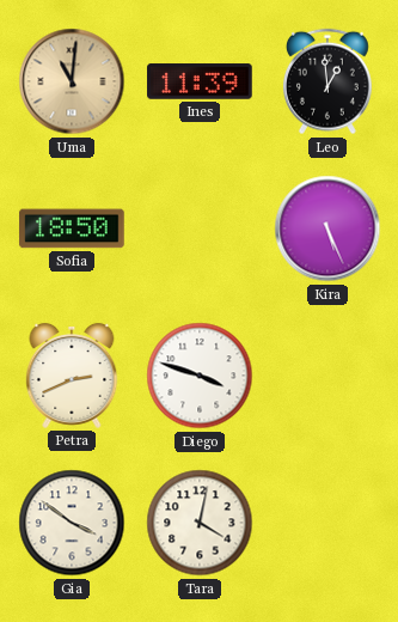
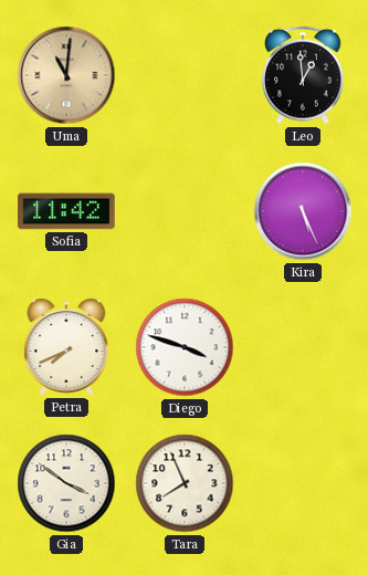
Ines: 11:39 -> none
Sofia: 18:50 -> 11:42
Petra: 2:41 -> 7:41
Tara: 4:02 -> 7:56
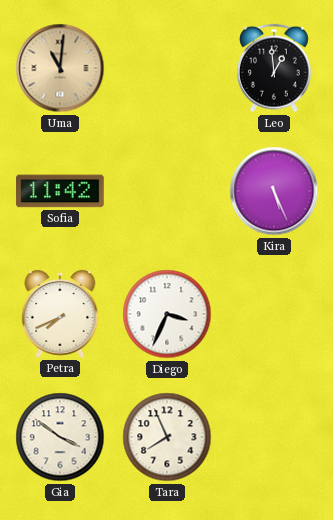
Diego: 3:48 -> 3:34
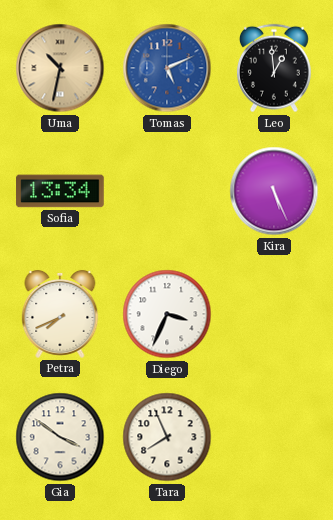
Uma: 11:01 -> 10:32
Tomas: none -> 5:11
Sofia: 11:42 -> 13:34
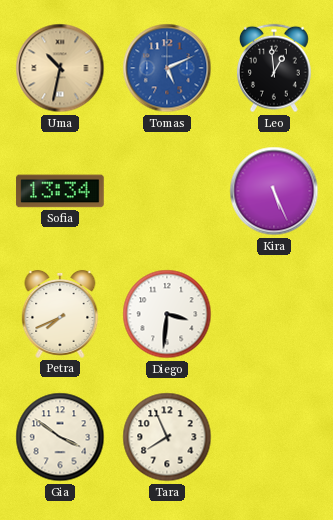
Diego: 3:34 -> 3:31
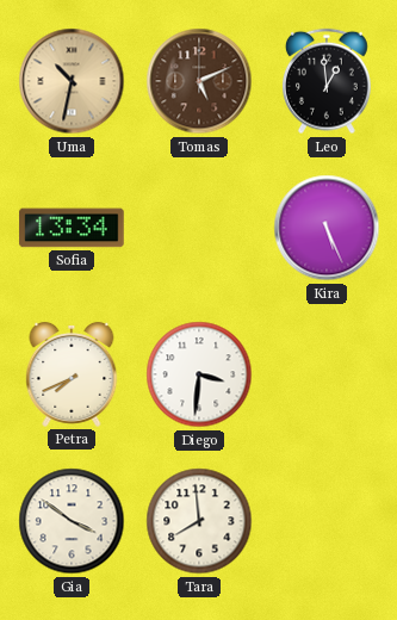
Tomas dial: blue -> brown
Tara: 7:56 -> 7:59
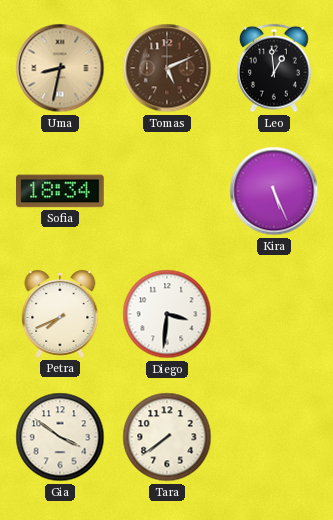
Uma: 10:32 -> 8:32
Sofia: 13:34 -> 18:34
Tara: 7:59 -> 7:39
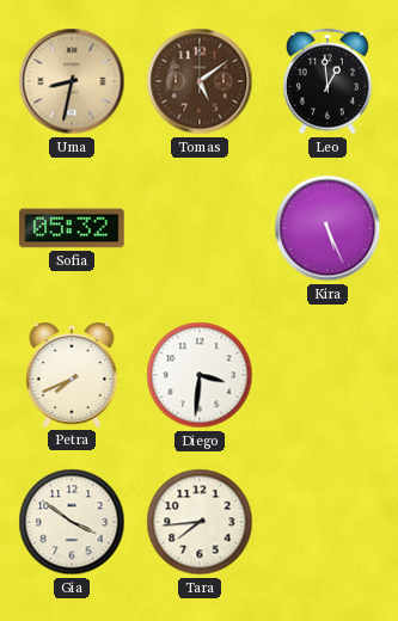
Tomas: 5:11 -> 5:09
Sofia: 18:34 -> 05:32
Tara: 7:39 -> 7:44
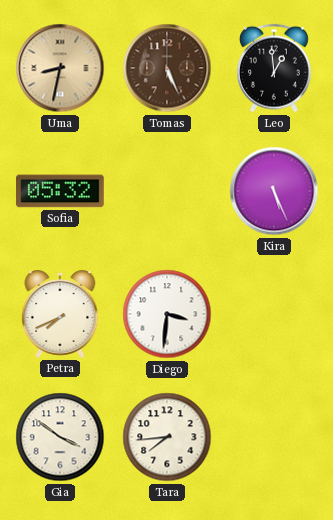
Tomas: 5:09 -> 5:26
